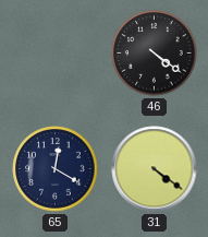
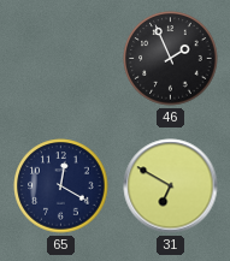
46: 4:21 -> 1:56
31: 4:21 -> 6:50
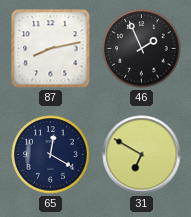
87: none -> 8:13
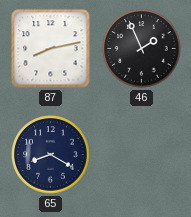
65: 12:20 -> 8:20
31: 6:50 -> none
